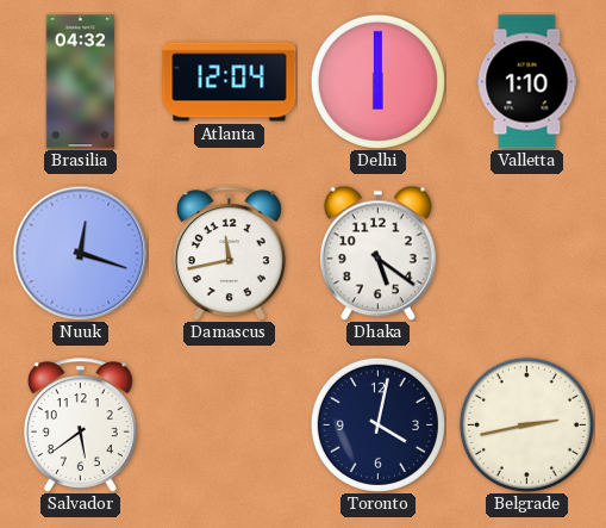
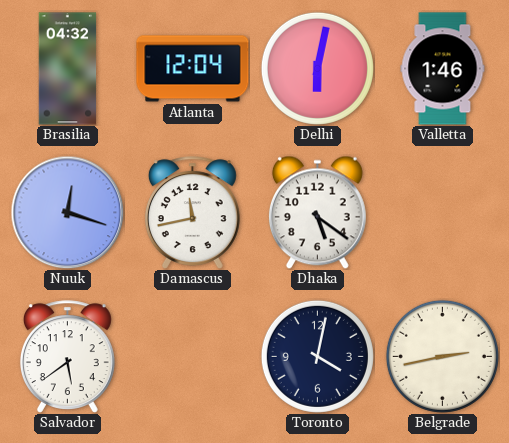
Delhi: 6:00 -> 6:02
Valletta: 1:10 -> 1:46
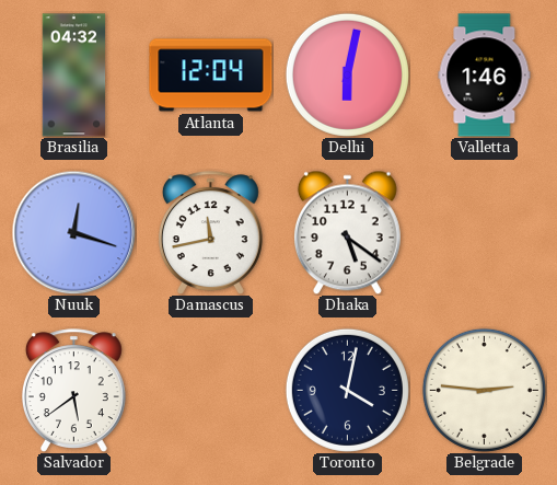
Belgrade: 2:43 -> 2:46
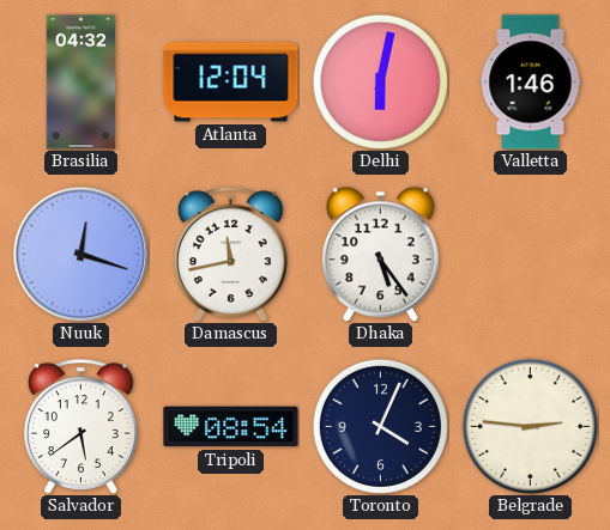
Dhaka: 5:21 -> 5:24
Tripoli: none -> 08:54
Toronto: 4:02 -> 4:04
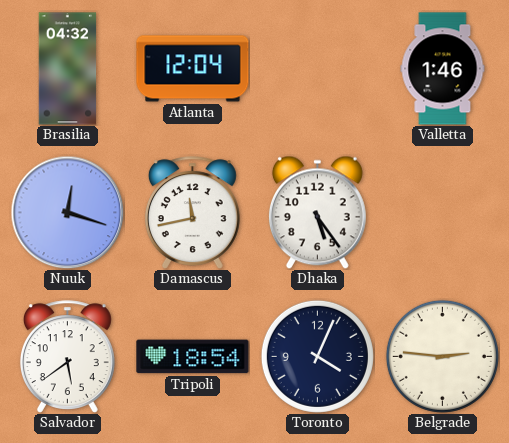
Delhi: 6:02 -> none
Tripoli: 08:54 -> 18:54
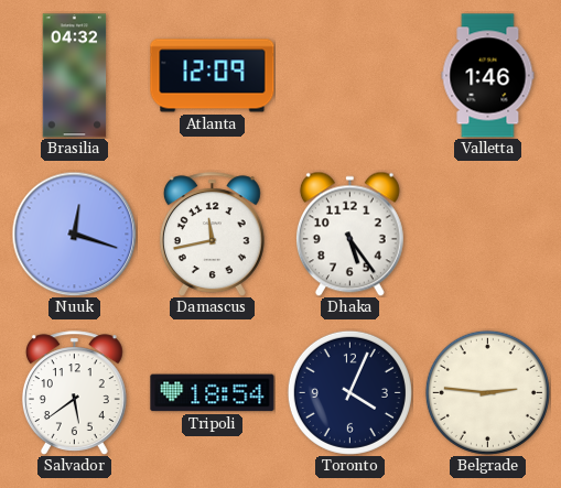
Atlanta: 12:04 -> 12:09
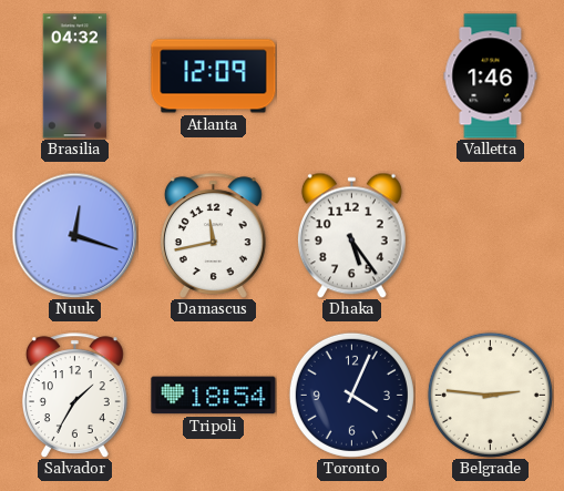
Salvador: 5:39 -> 1:35
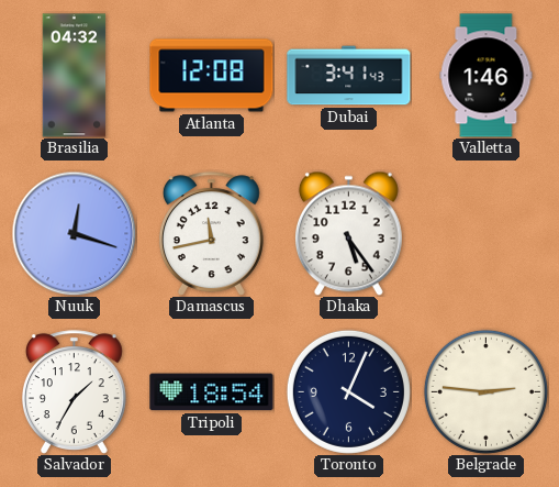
Atlanta: 12:09 -> 12:08
Dubai: none -> 3:41
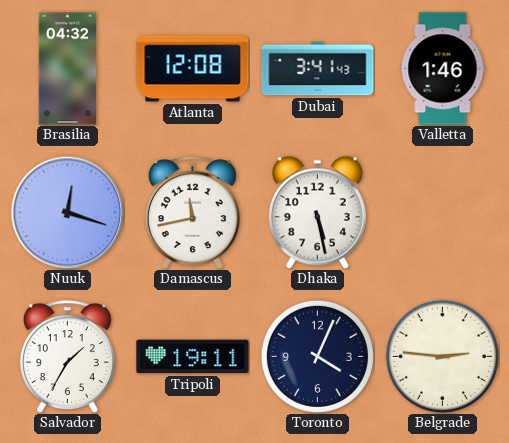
Dhaka: 5:24 -> 5:28
Tripoli: 18:54 -> 19:11
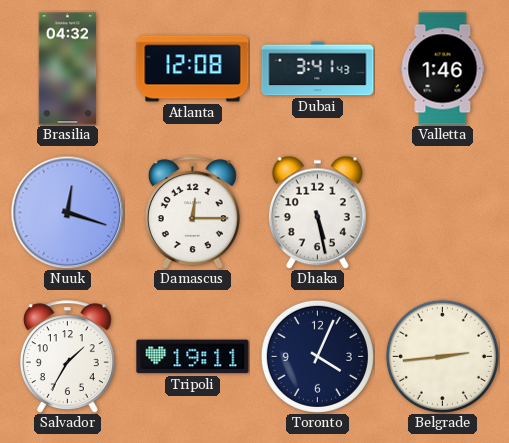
Damascus: 11:43 -> 12:15
Belgrade: 2:46 -> 2:44
